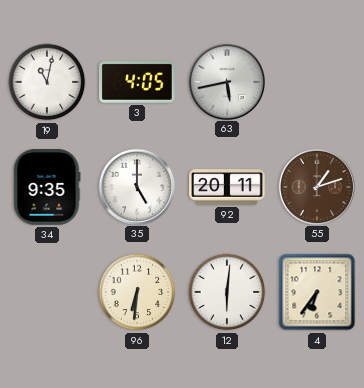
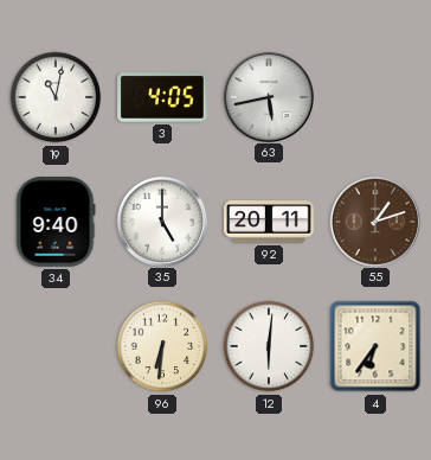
34: 9:35 -> 9:40
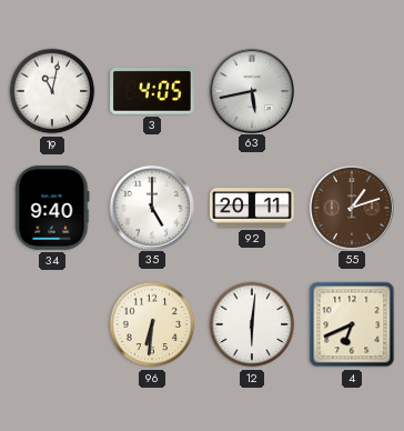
4: 6:36 -> 6:41
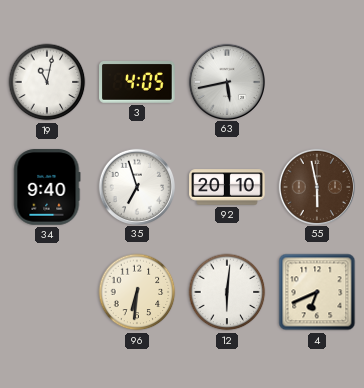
35: 5:00 -> 6:57
92: 20:11 -> 20:10
55: 1:12 -> 5:58
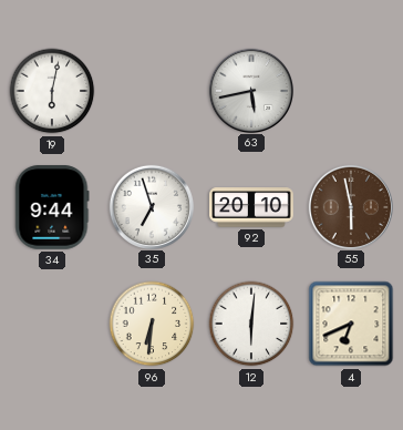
19: 11:02 -> 6:02
3: 4:05 -> none
34: 9:40 -> 9:44
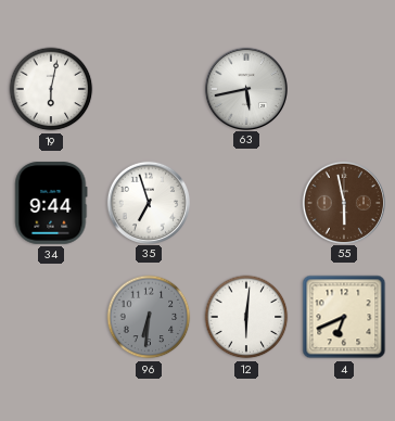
92: 20:10 -> none
96 dial: cream -> grey
